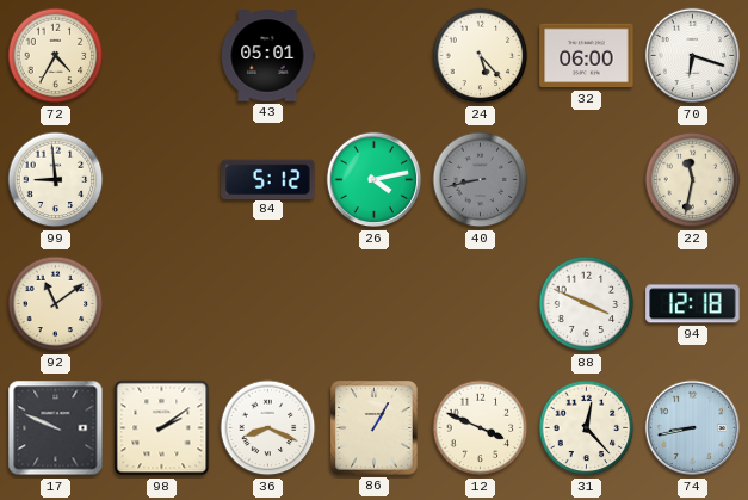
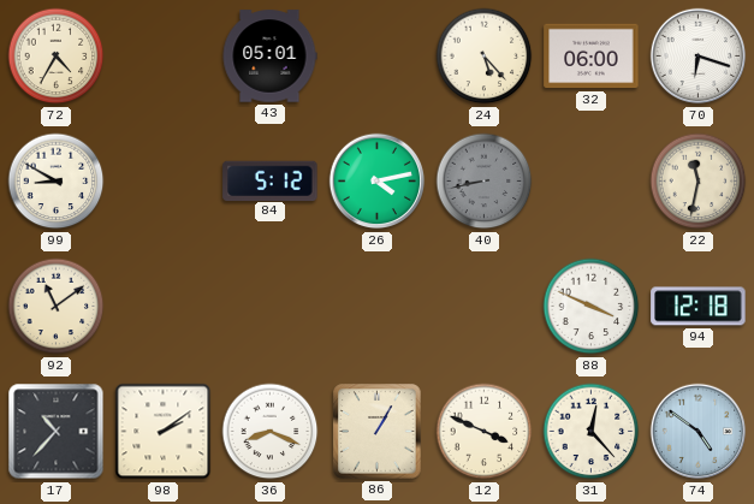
99: 8:59 -> 8:50
17: 9:49 -> 10:37
74: 8:43 -> 4:51
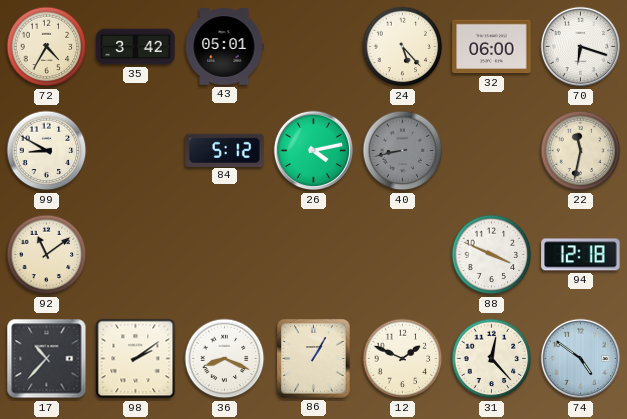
35: none -> 3:42
12: 3:49 -> 1:49
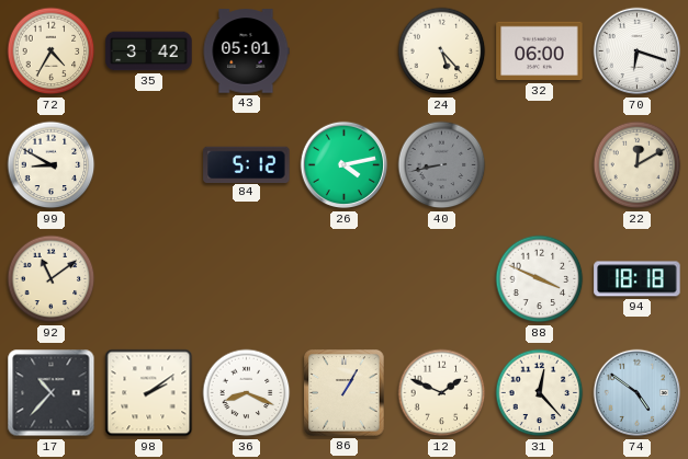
22: 11:32 -> 12:10
94: 12:18 -> 18:18
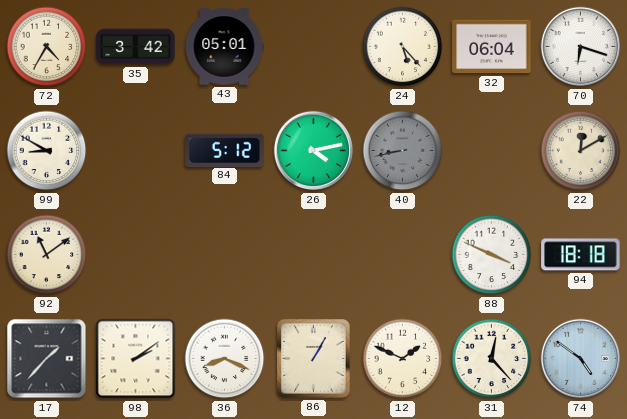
32: 06:00 -> 06:04
17: 10:37 -> 1:37
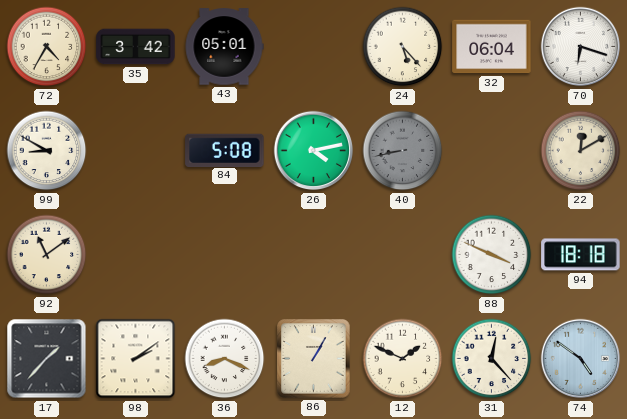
84: 5:12 -> 5:08
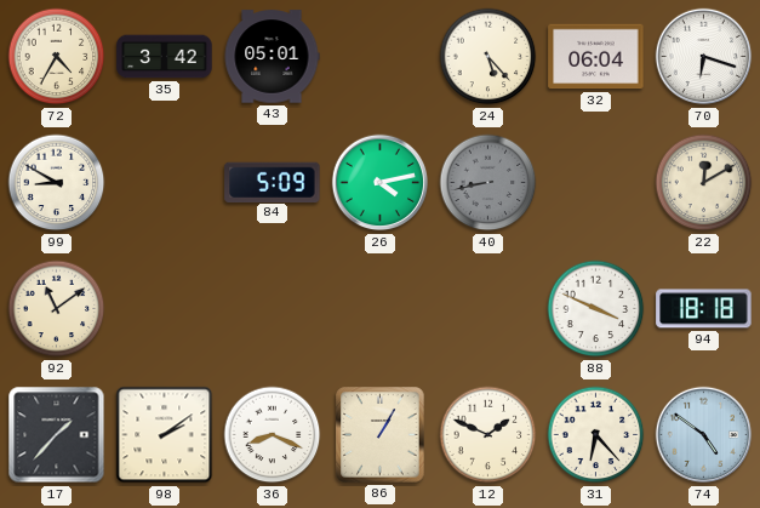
84: 5:08 -> 5:09
31: 12:23 -> 6:23
